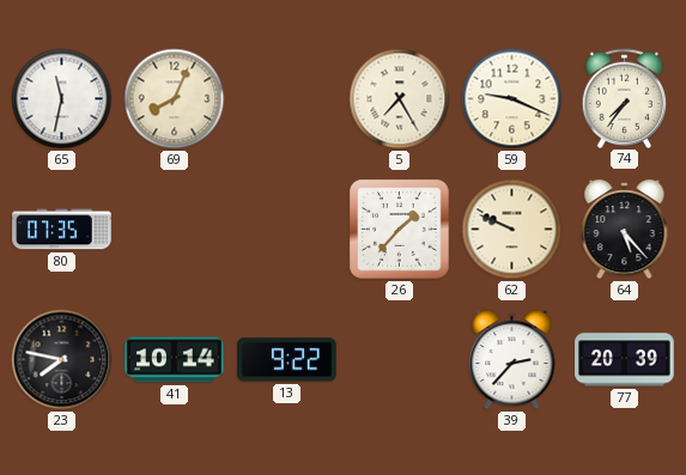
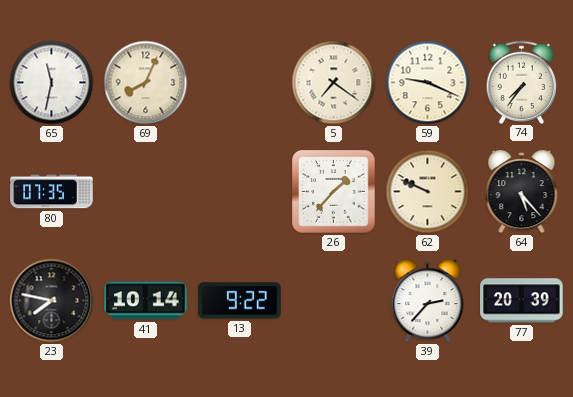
5: 7:25 -> 7:21
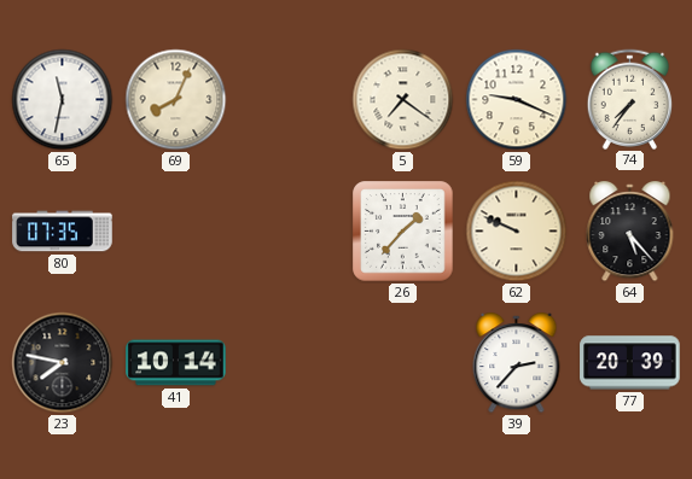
13: 9:22 -> none
